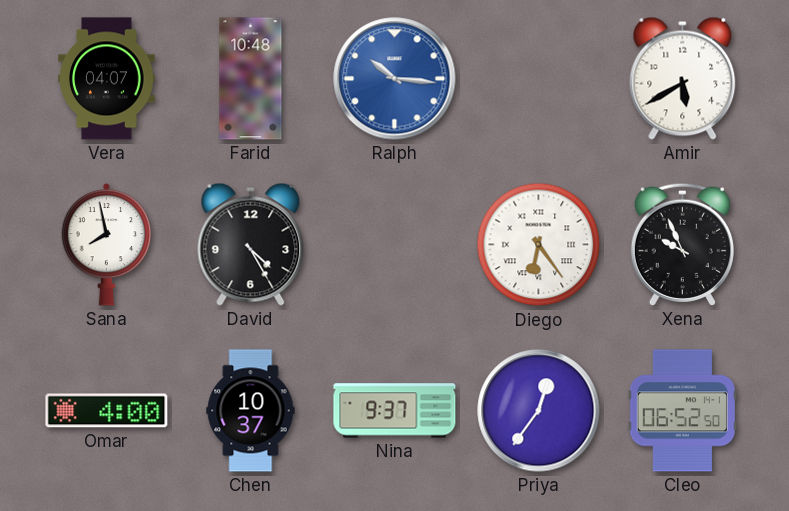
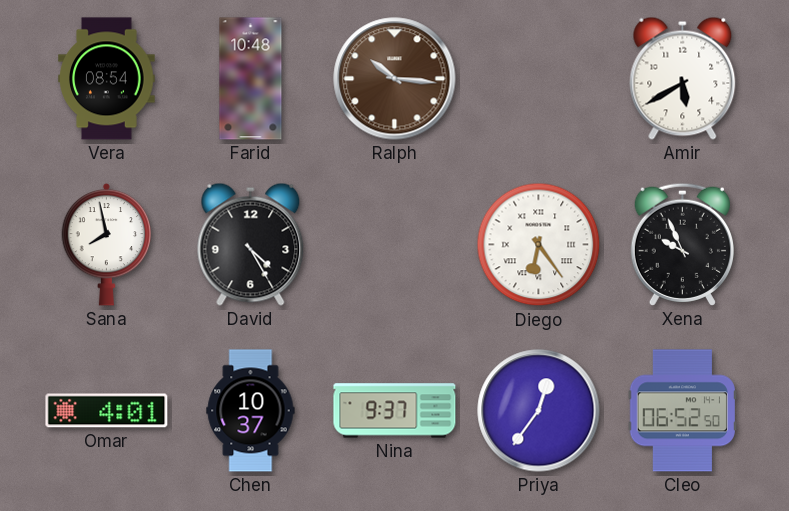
Vera: 04:07 -> 08:54
Ralph dial: blue -> brown
Omar: 4:00 -> 4:01
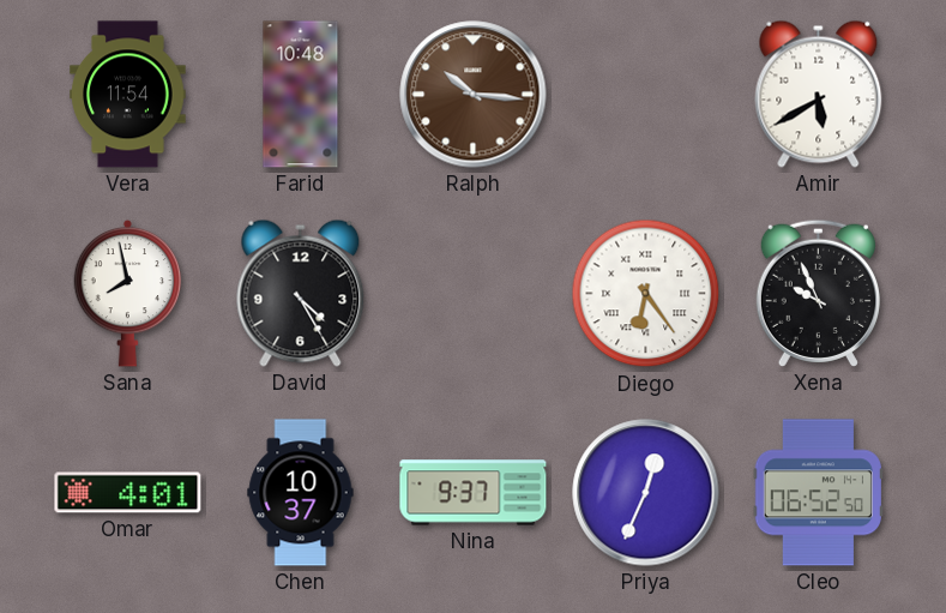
Vera: 08:54 -> 11:54
Priya: 12:36 -> 12:34
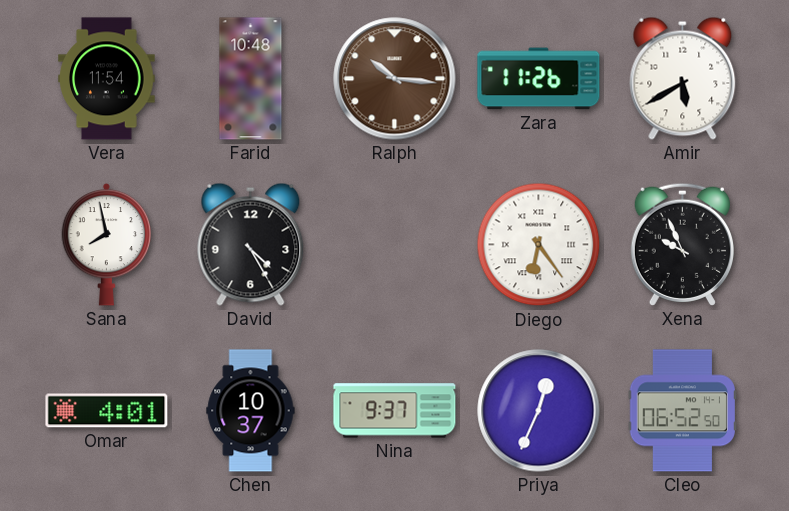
Zara: none -> 11:26
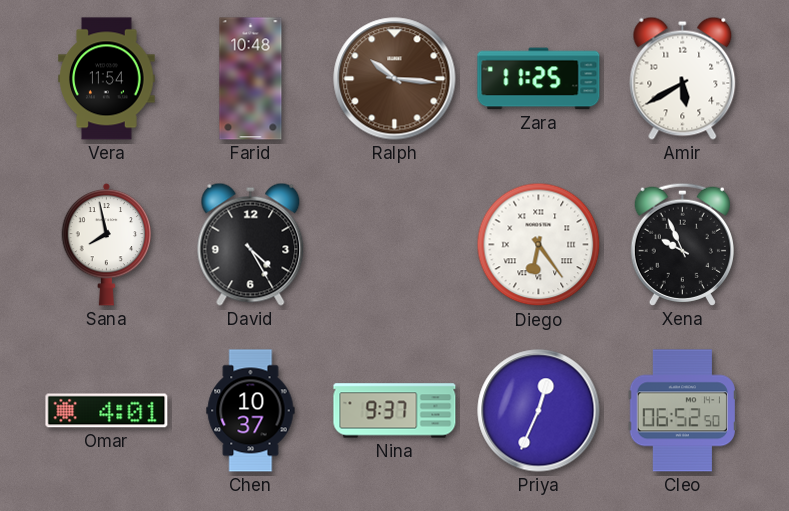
Zara: 11:26 -> 11:25
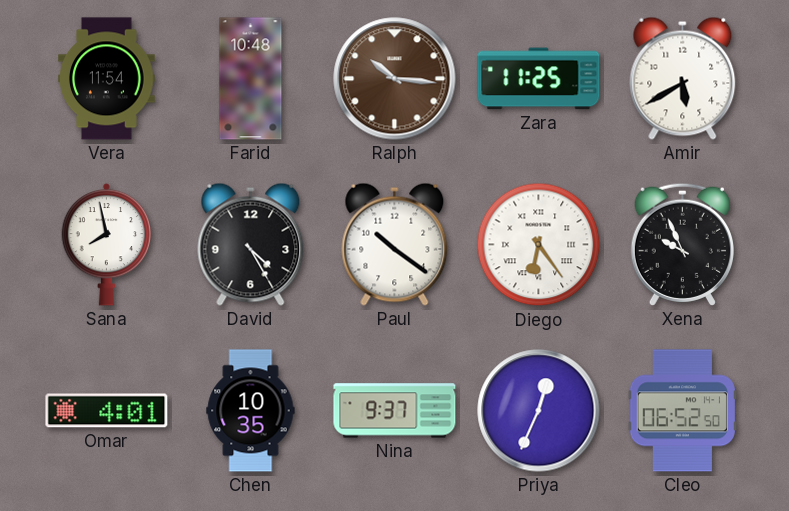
Paul: none -> 10:21
Chen: 10:37 -> 10:35
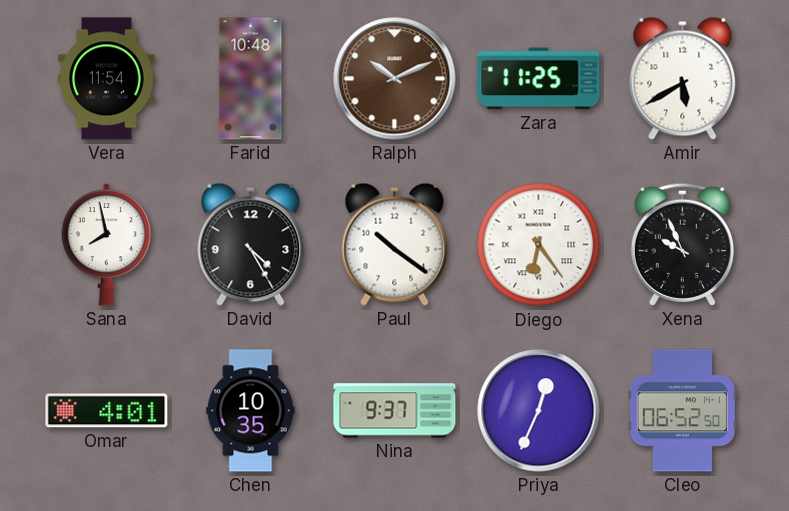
Ralph: 10:16 -> 10:11
